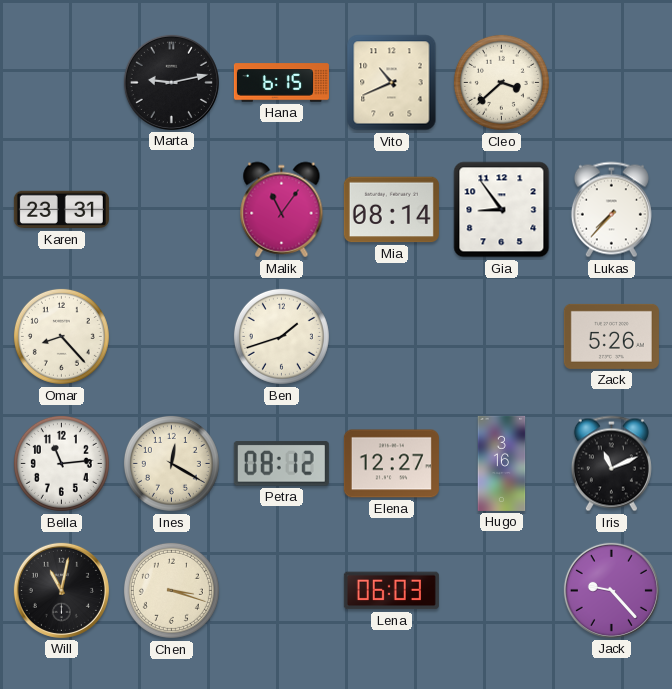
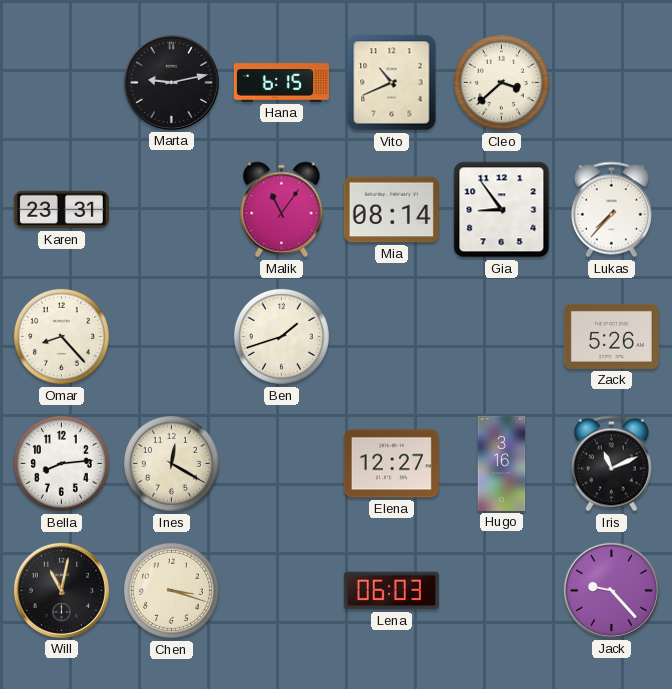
Bella: 11:14 -> 8:14
Petra: 08:12 -> none
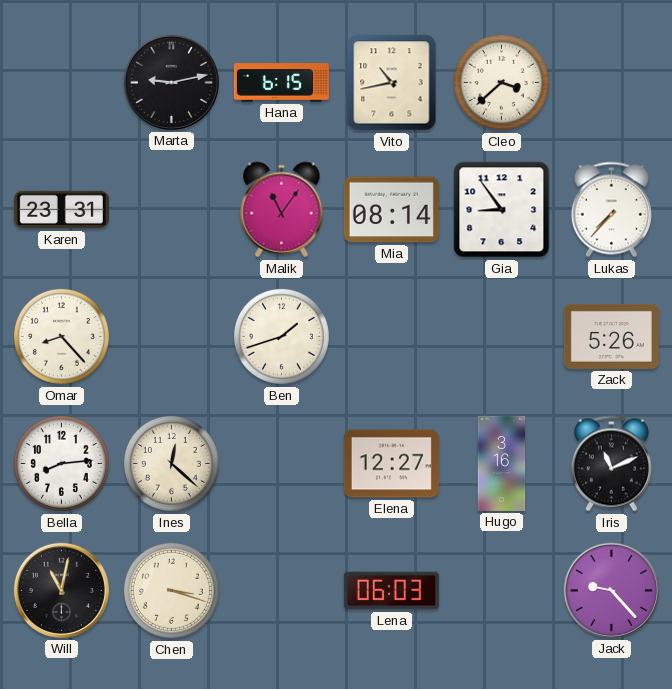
Vito: 10:41 -> 10:43
Ines: 12:20 -> 12:22
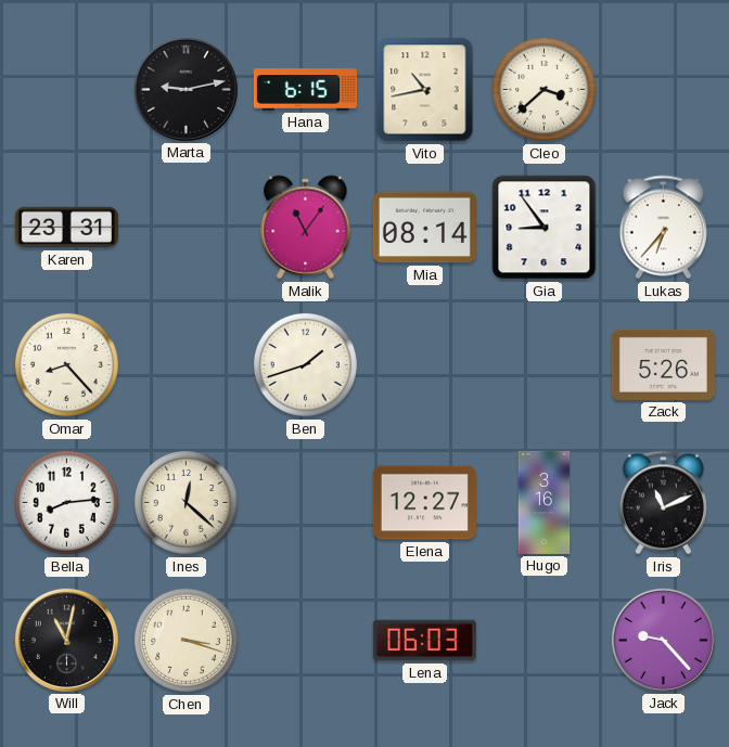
Lukas: 7:37 -> 6:37
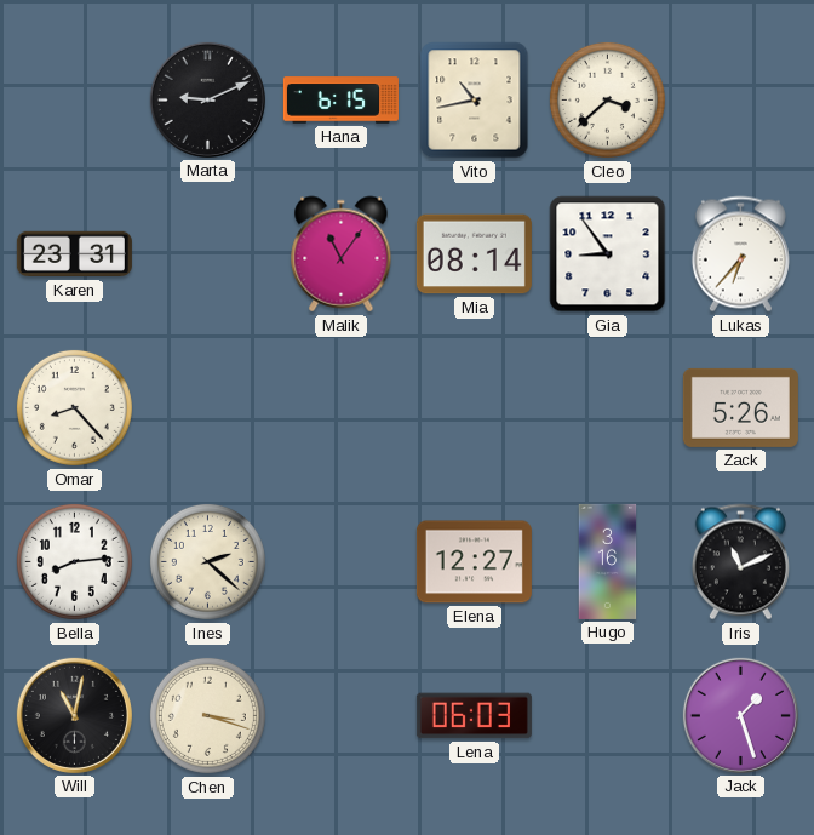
Marta: 9:13 -> 9:11
Ben: 1:42 -> none
Ines: 12:22 -> 2:22
Jack: 9:23 -> 1:27
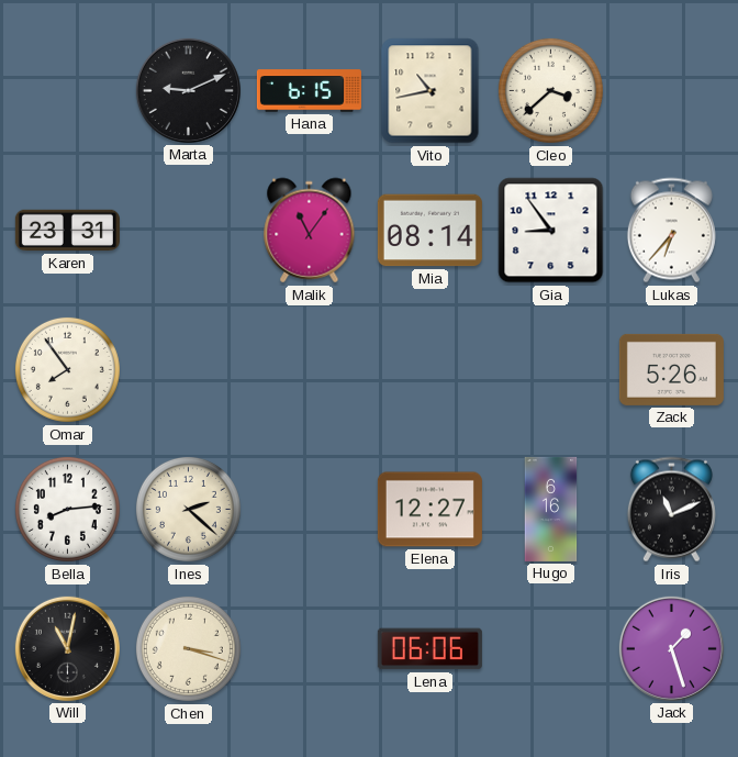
Omar: 8:23 -> 7:54
Hugo: 3:16 -> 6:16
Lena: 06:03 -> 06:06
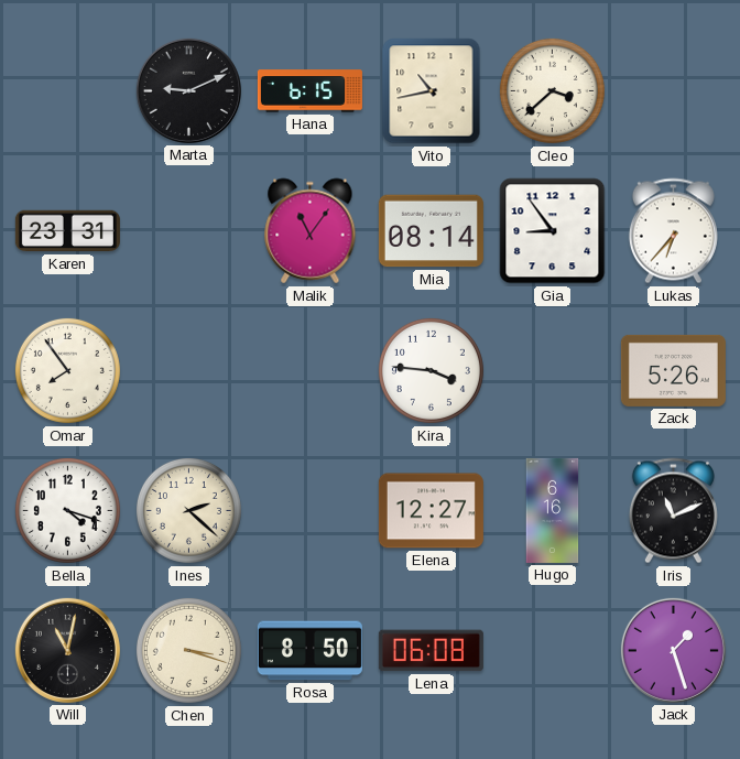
Kira: none -> 3:46
Bella: 8:14 -> 4:18
Rosa: none -> 8:50
Lena: 06:06 -> 06:08
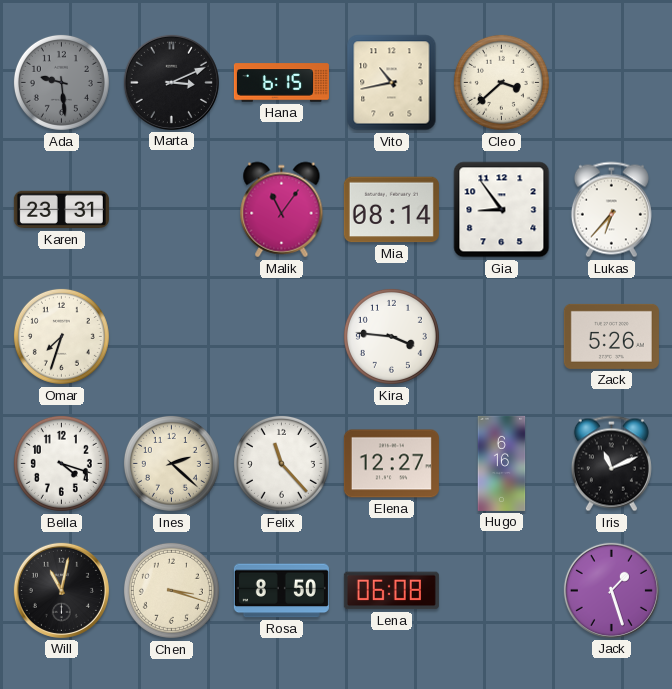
Ada: none -> 9:29
Marta: 9:11 -> 3:11
Omar: 7:54 -> 7:33
Felix: none -> 11:23
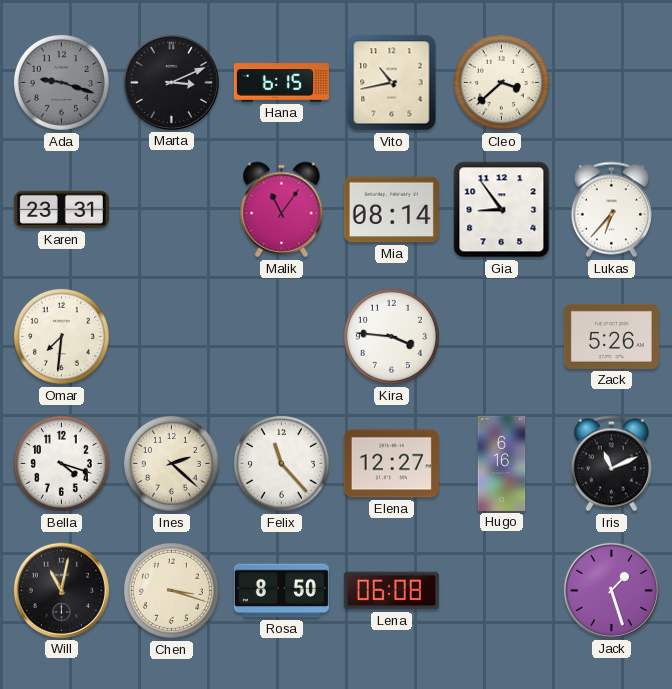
Ada: 9:29 -> 9:18
Omar: 7:33 -> 7:31
